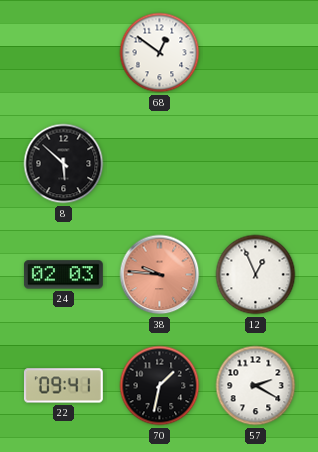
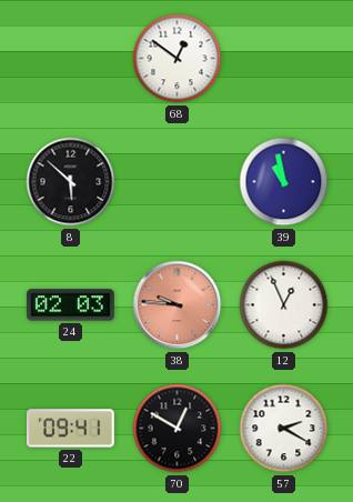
39: none -> 10:58
70: 1:32 -> 12:50
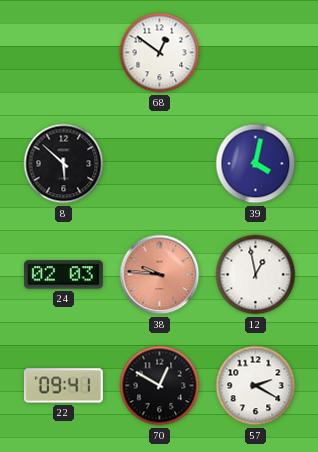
39: 10:58 -> 4:02
12: 12:56 -> 12:58
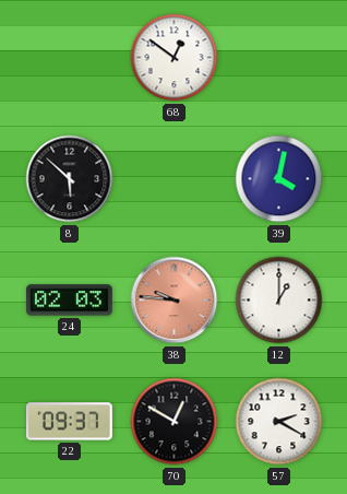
12: 12:58 -> 1:00
22: 09:41 -> 09:37
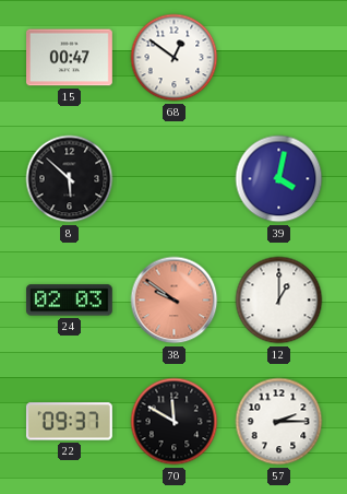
15: none -> 00:47
38: 9:46 -> 9:51
70: 12:50 -> 11:50
57: 2:20 -> 2:15
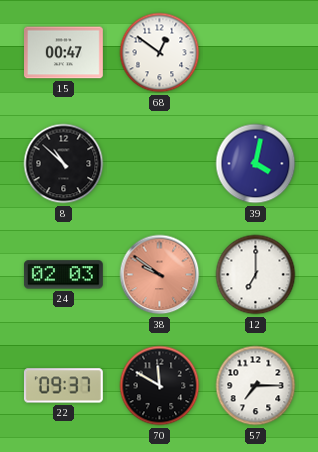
8: 5:52 -> 10:52
12: 1:00 -> 7:00
57: 2:15 -> 7:15
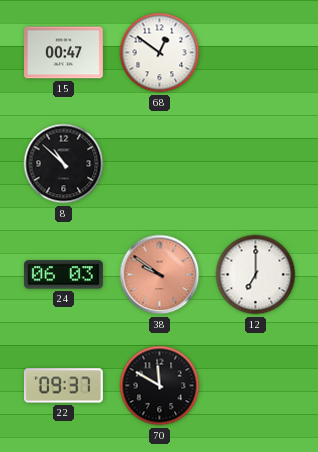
39: 4:02 -> none
24: 02:03 -> 06:03
57: 7:15 -> none
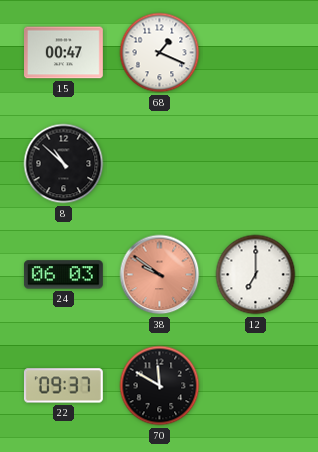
68: 12:51 -> 1:19
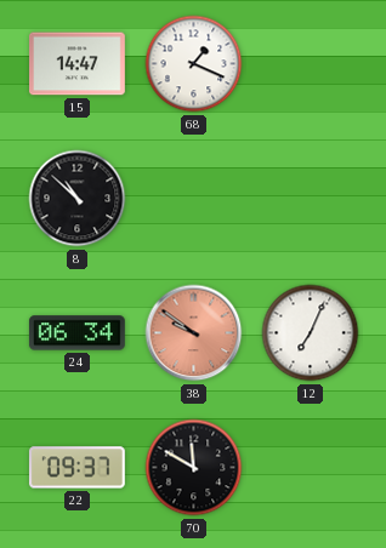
15: 00:47 -> 14:47
24: 06:03 -> 06:34
12: 7:00 -> 7:04
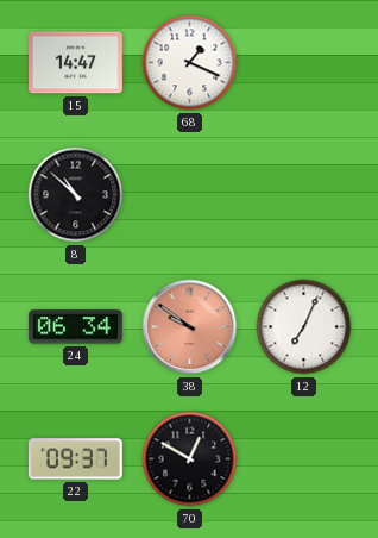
70: 11:50 -> 12:50
